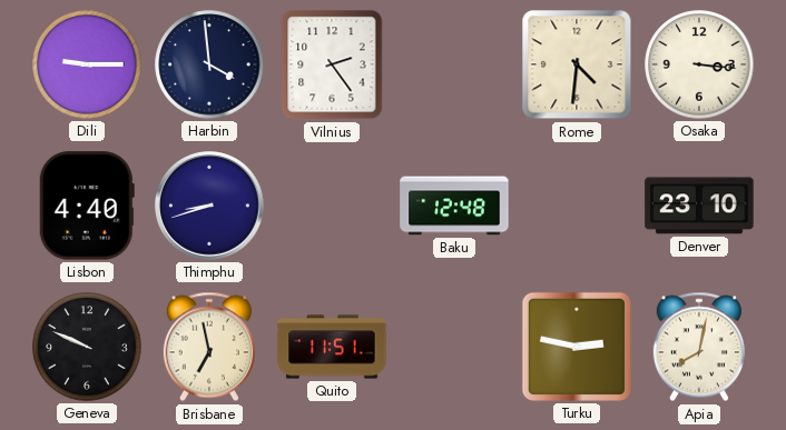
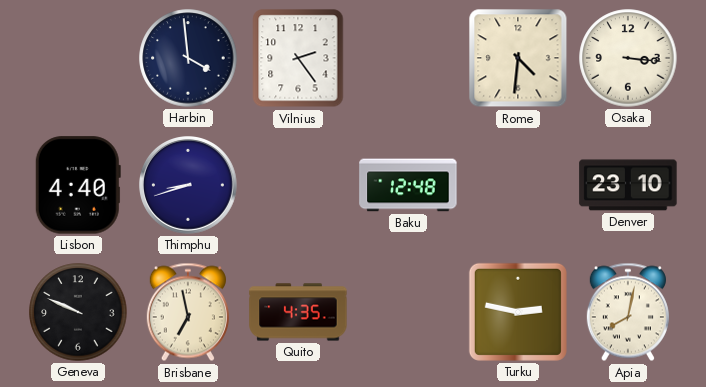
Dili: 9:15 -> none
Quito: 11:51 -> 4:35
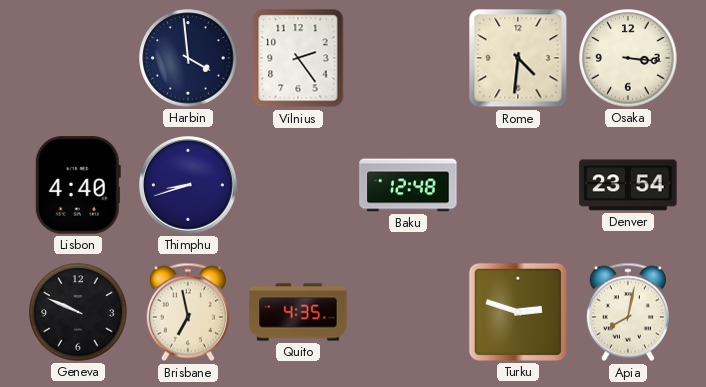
Denver: 23:10 -> 23:54
Turku: 2:47 -> 2:48
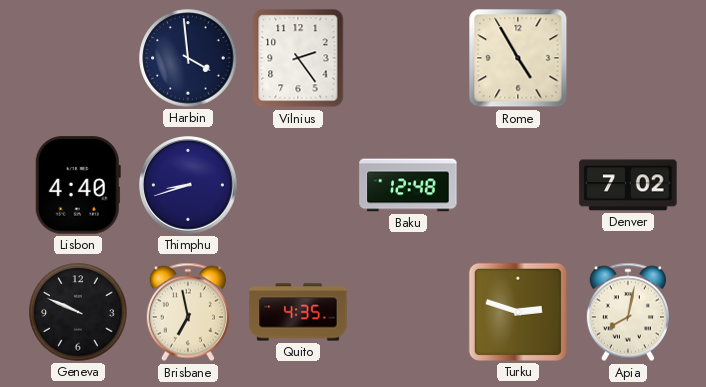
Rome: 4:31 -> 4:55
Osaka: 3:16 -> none
Denver: 23:54 -> 7:02
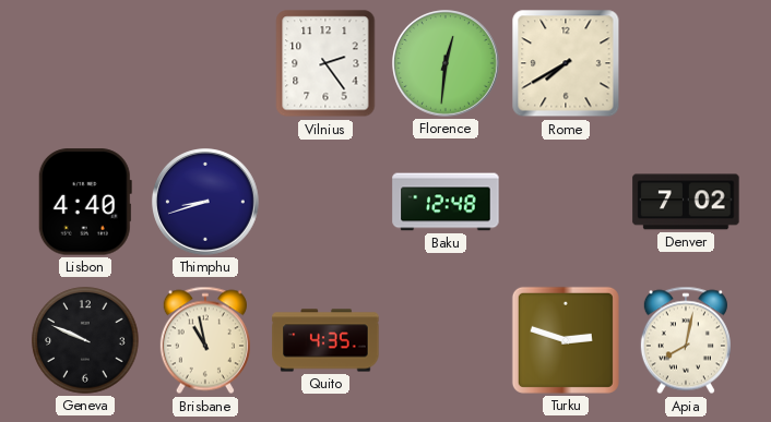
Harbin: 3:59 -> none
Florence: none -> 12:31
Rome: 4:55 -> 7:40
Brisbane: 6:58 -> 10:58
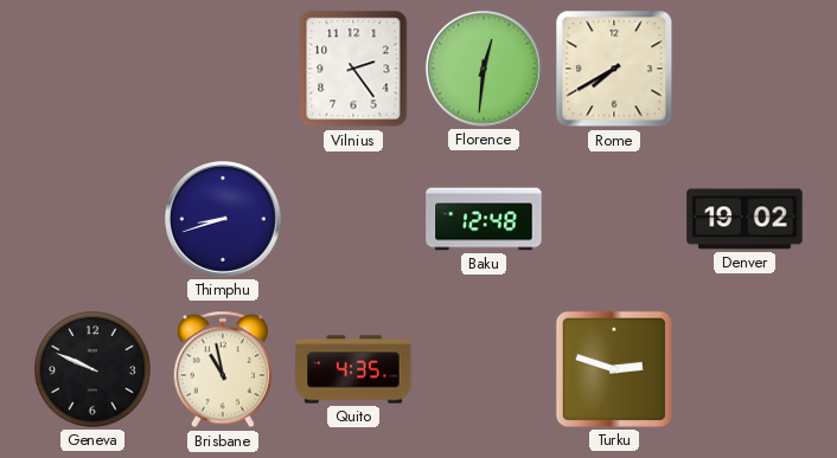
Lisbon: 4:40 -> none
Denver: 7:02 -> 19:02
Apia: 8:02 -> none
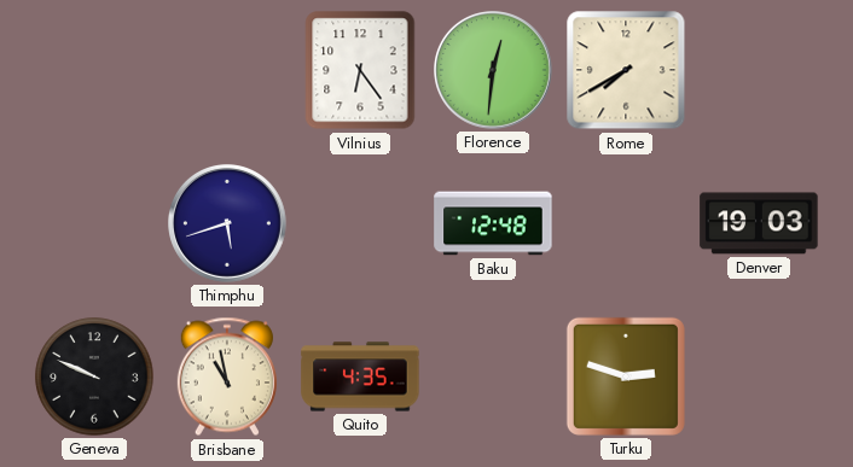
Vilnius: 2:24 -> 6:24
Thimphu: 8:42 -> 5:42
Denver: 19:02 -> 19:03
